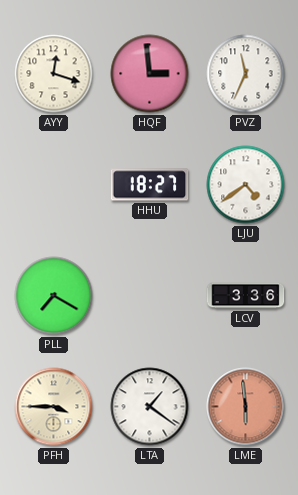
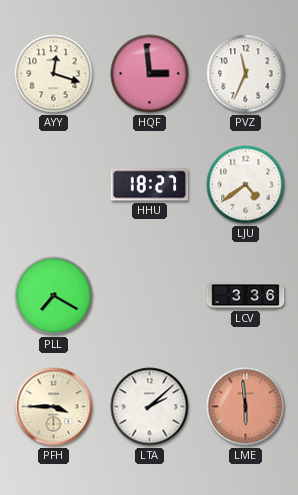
LTA: 1:21 -> 2:08
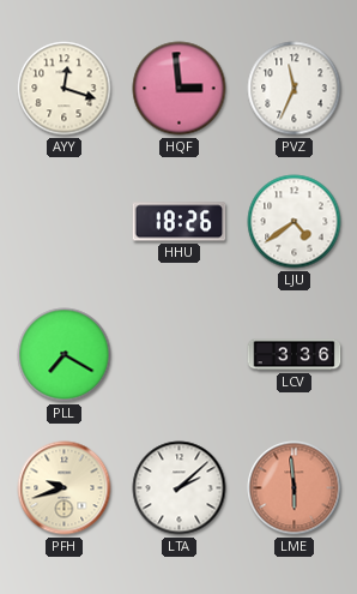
HHU: 18:27 -> 18:26
PFH: 3:45 -> 9:42
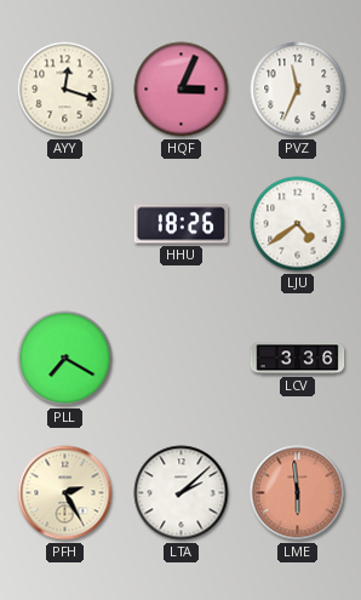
HQF: 2:59 -> 3:04
PFH: 9:42 -> 2:25
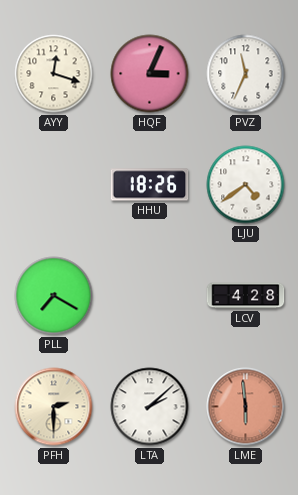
LCV: 3:36 -> 4:28
PFH: 2:25 -> 2:30
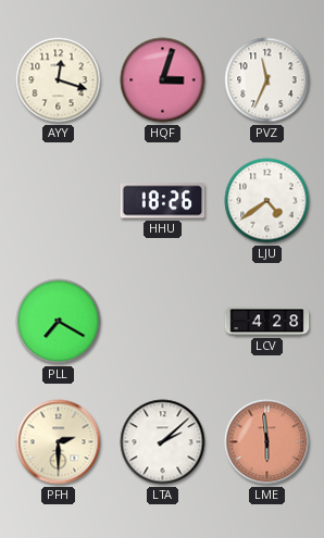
HQF: 3:04 -> 3:03
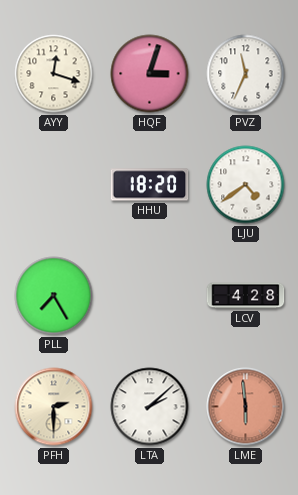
HHU: 18:26 -> 18:20
PLL: 7:20 -> 7:25
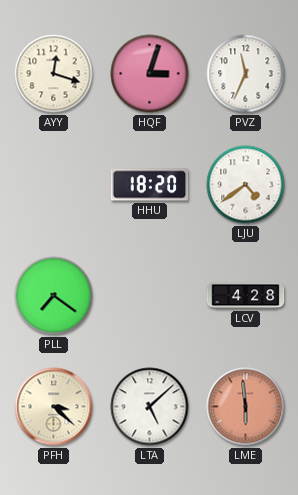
PLL: 7:25 -> 7:21
PFH: 2:30 -> 3:22
LTA: 2:08 -> 5:08
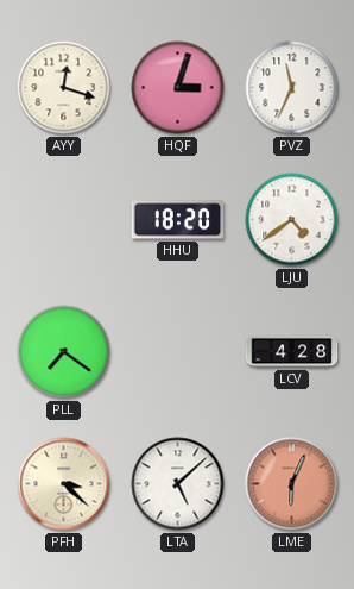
LME: 5:59 -> 6:04
